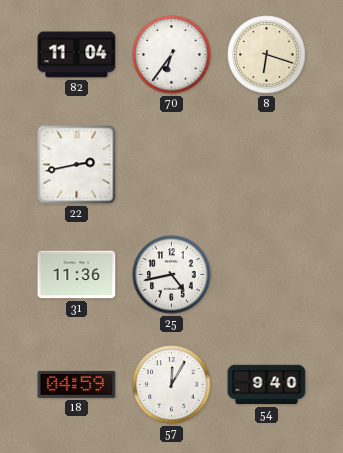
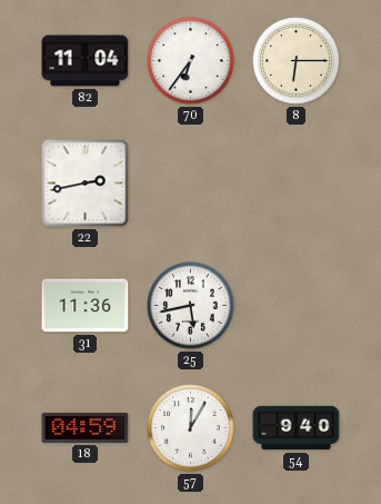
8: 6:18 -> 6:15
25: 4:43 -> 5:43
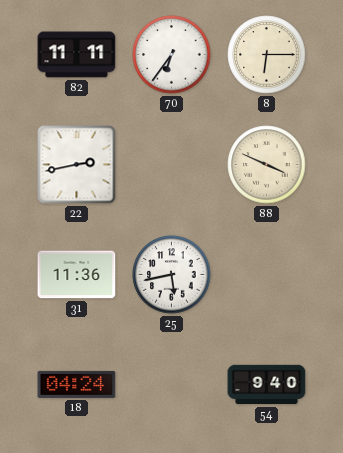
82: 11:04 -> 11:11
88: none -> 3:49
18: 04:59 -> 04:24
57: 12:05 -> none
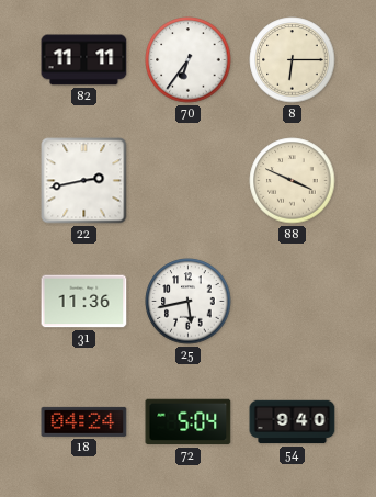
72: none -> 5:04
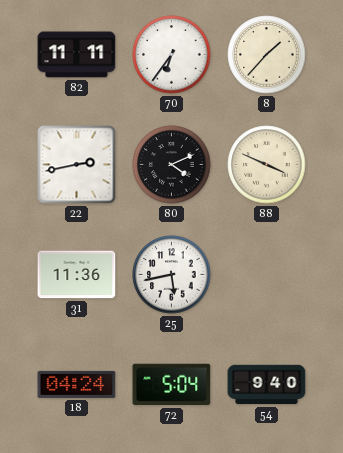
8: 6:15 -> 1:37
80: none -> 4:11
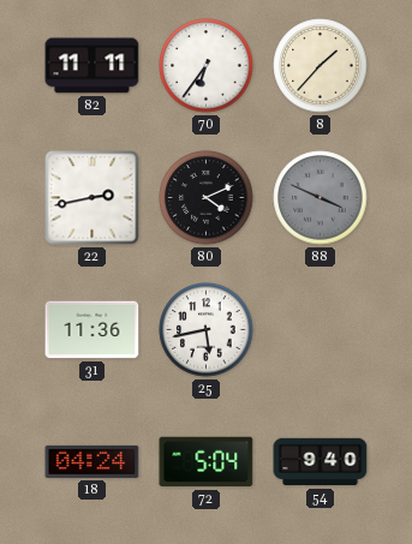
88 dial: cream -> grey
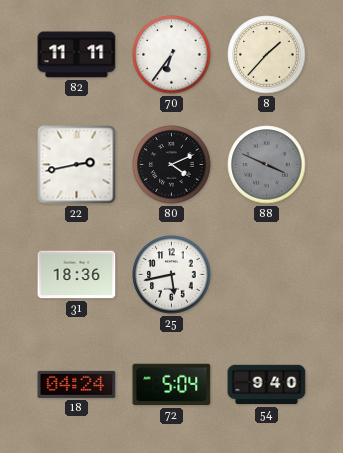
31: 11:36 -> 18:36
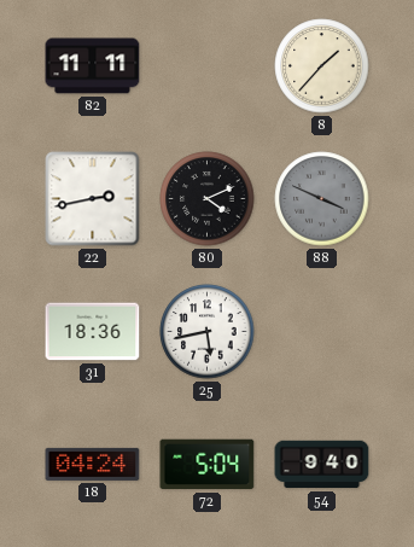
70: 6:36 -> none
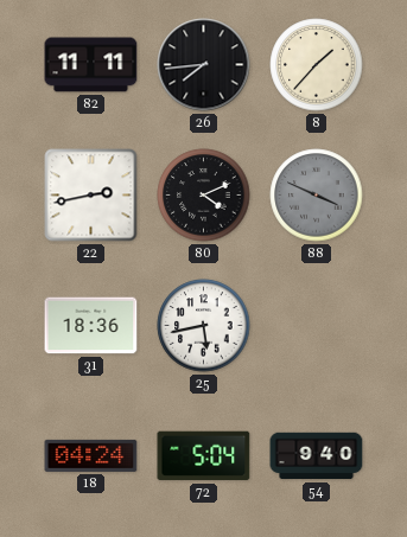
26: none -> 7:44
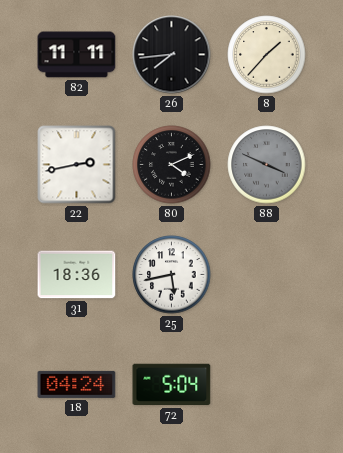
54: 9:40 -> none
